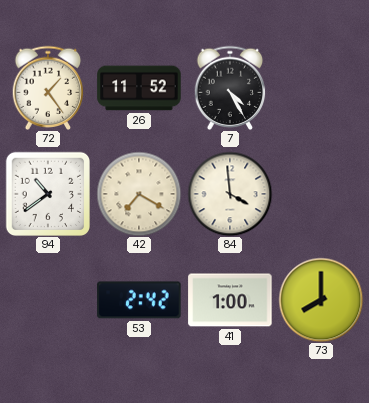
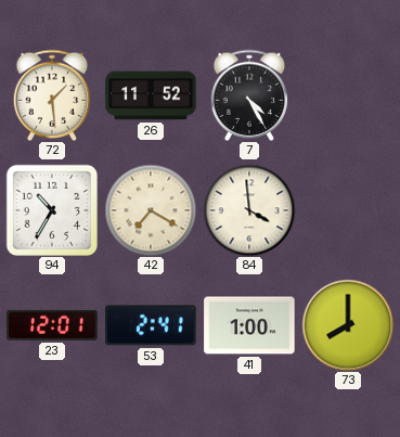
72: 1:24 -> 1:29
94: 10:39 -> 10:35
23: none -> 12:01
53: 2:42 -> 2:41
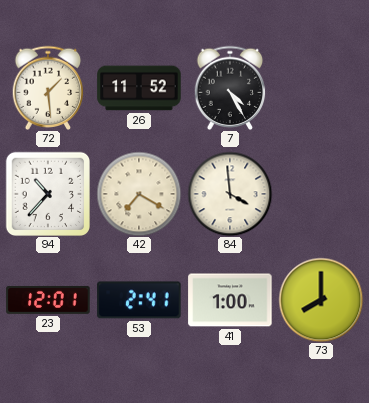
94: 10:35 -> 10:37
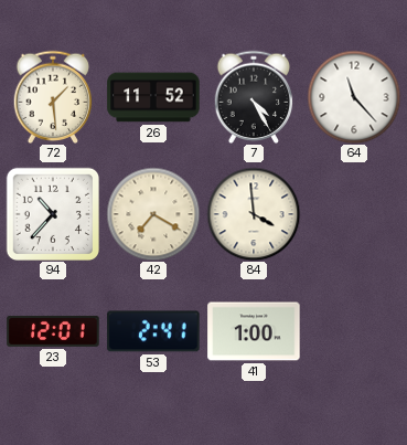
64: none -> 11:23
73: 8:00 -> none
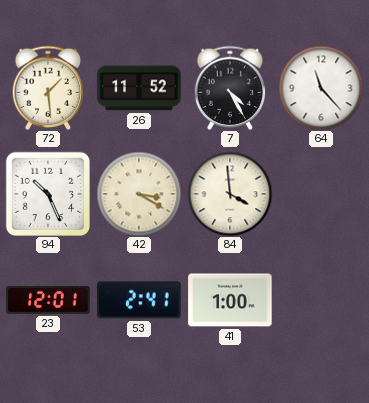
94: 10:37 -> 10:26
42: 7:20 -> 3:20
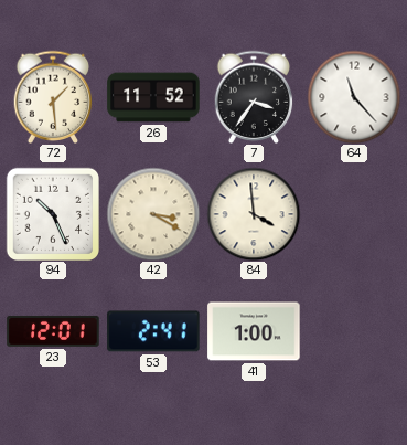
7: 4:25 -> 3:36
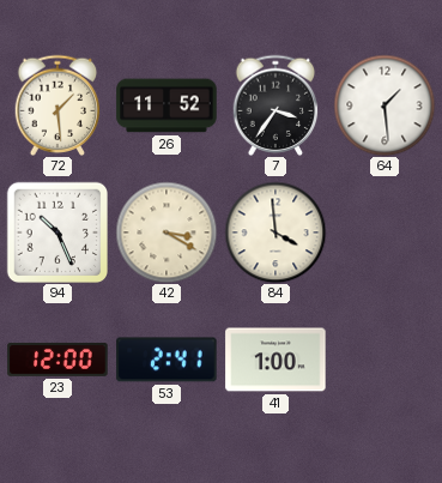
64: 11:23 -> 1:29
23: 12:01 -> 12:00
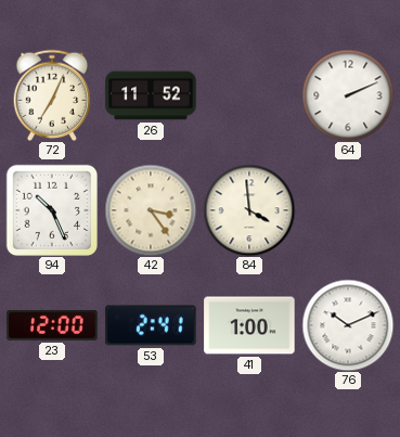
72: 1:29 -> 7:04
7: 3:36 -> none
64: 1:29 -> 2:11
42: 3:20 -> 3:24
76: none -> 10:11
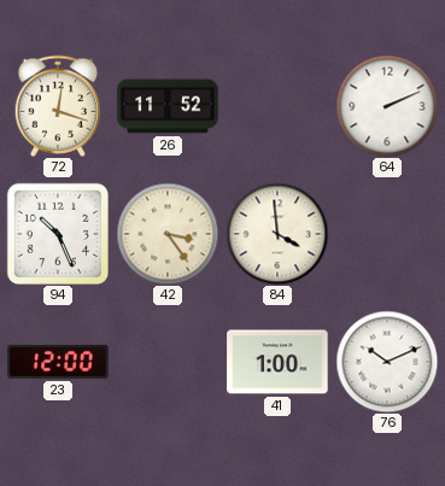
72: 7:04 -> 12:18
53: 2:41 -> none
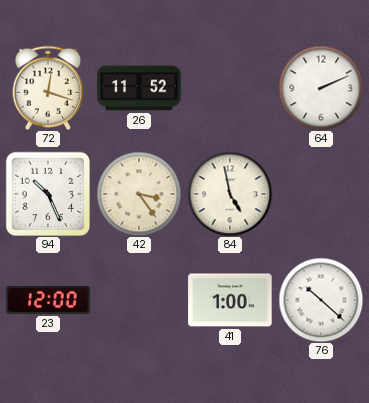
84: 3:59 -> 4:58
76: 10:11 -> 10:22
